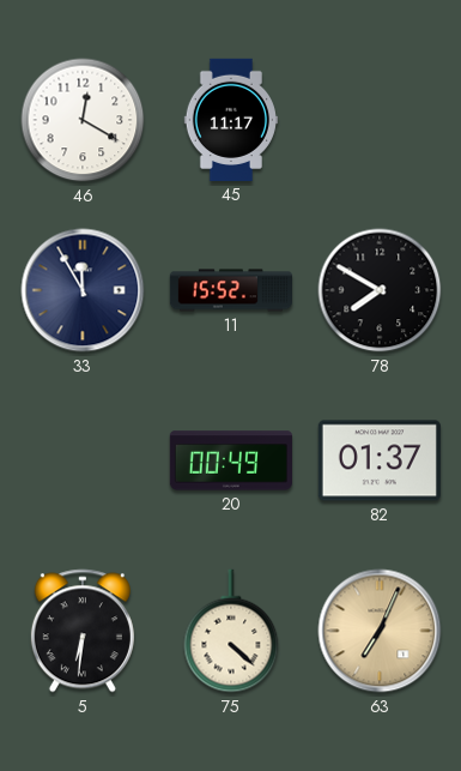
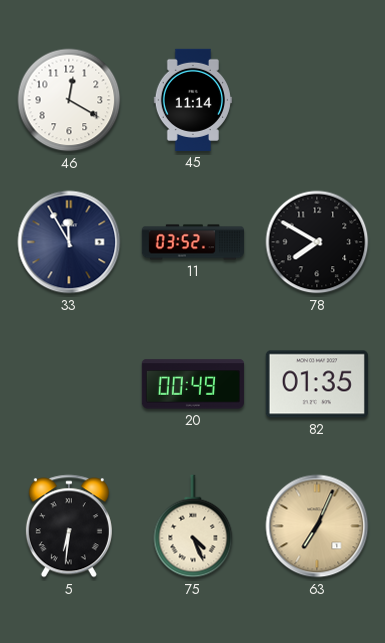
45: 11:17 -> 11:14
11: 15:52 -> 03:52
82: 01:37 -> 01:35
75: 4:22 -> 4:26
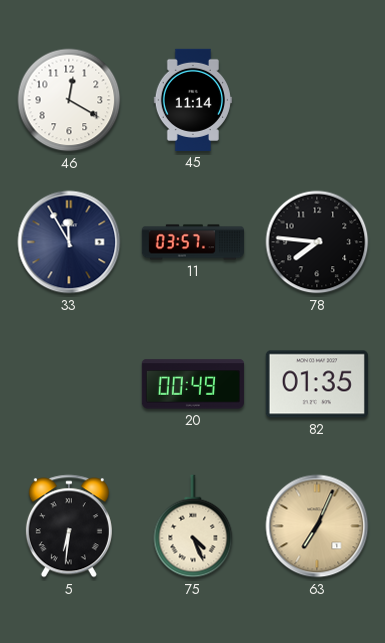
11: 03:52 -> 03:57
78: 7:50 -> 7:46
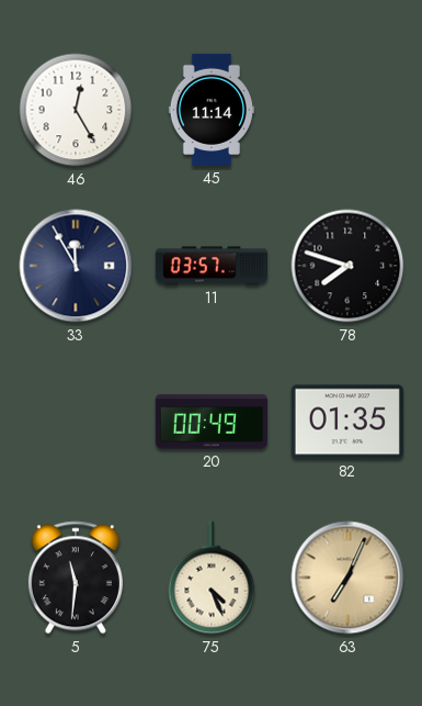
46: 12:20 -> 12:25
78: 7:46 -> 7:48
5: 6:31 -> 11:31
